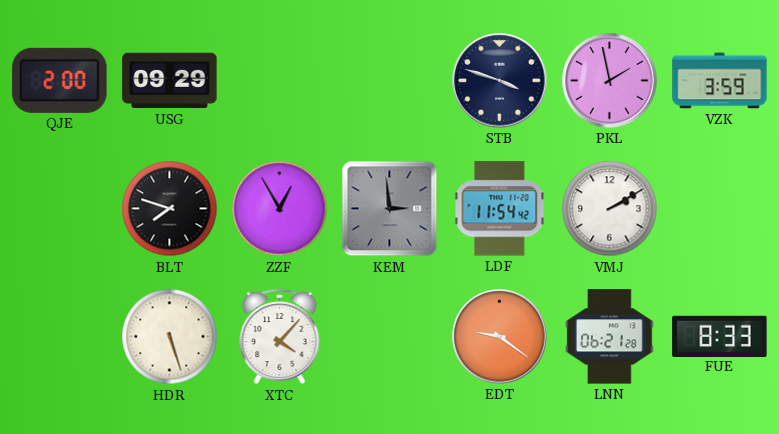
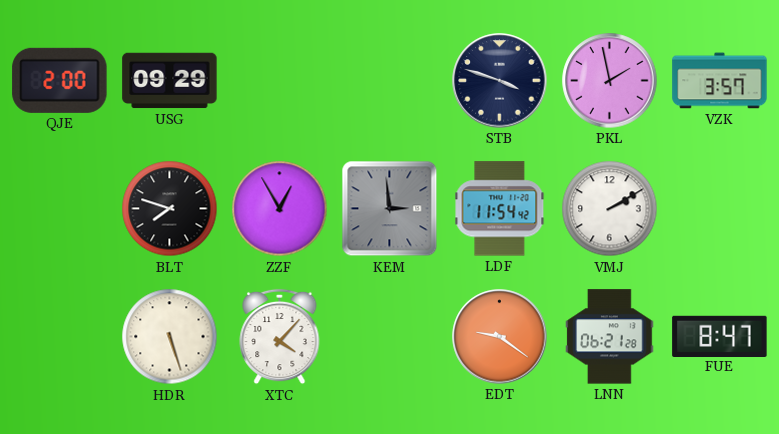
VZK: 3:59 -> 3:57
FUE: 8:33 -> 8:47
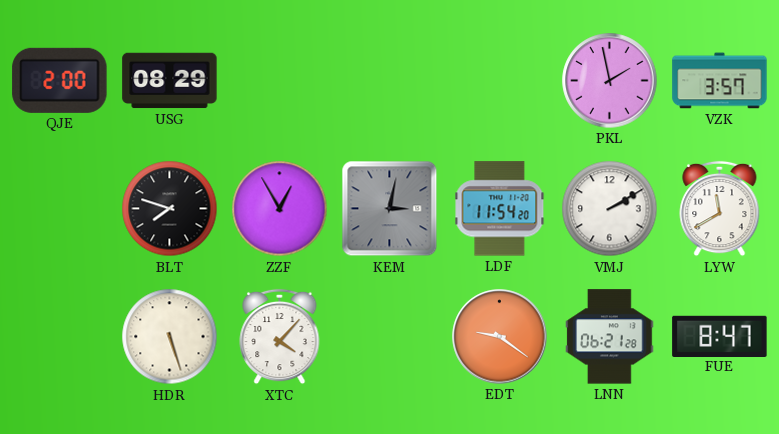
USG: 09:29 -> 08:29
STB: 3:48 -> none
KEM: 2:59 -> 3:02
LDF: 11:54:42 -> 11:54:20
LYW: none -> 11:40
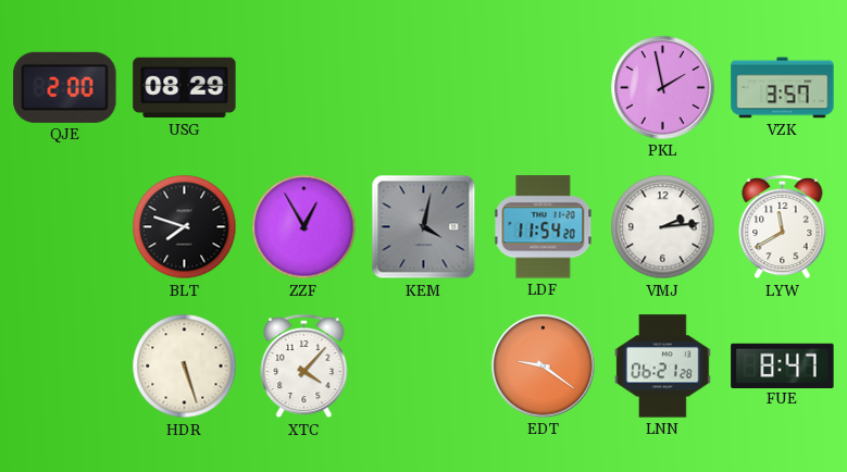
KEM: 3:02 -> 4:02
VMJ: 2:10 -> 2:14
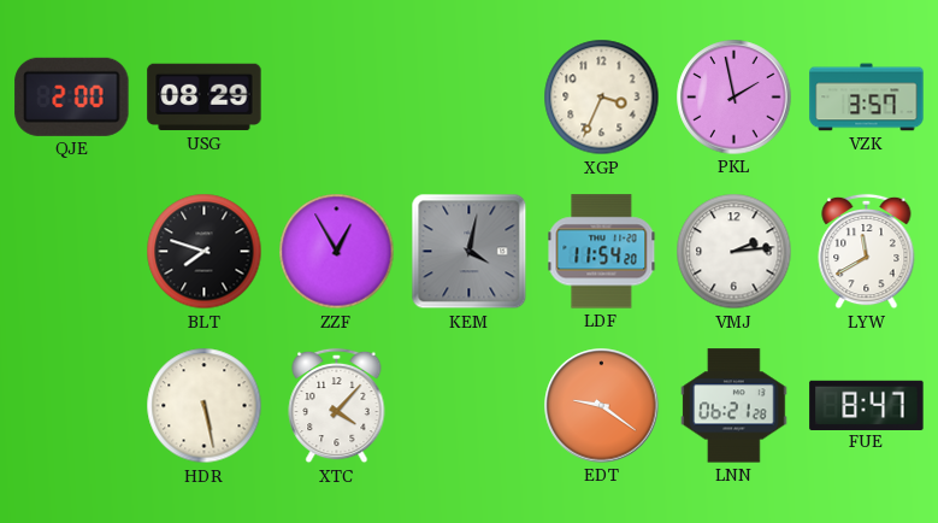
XGP: none -> 3:34
HDR: 5:27 -> 5:28
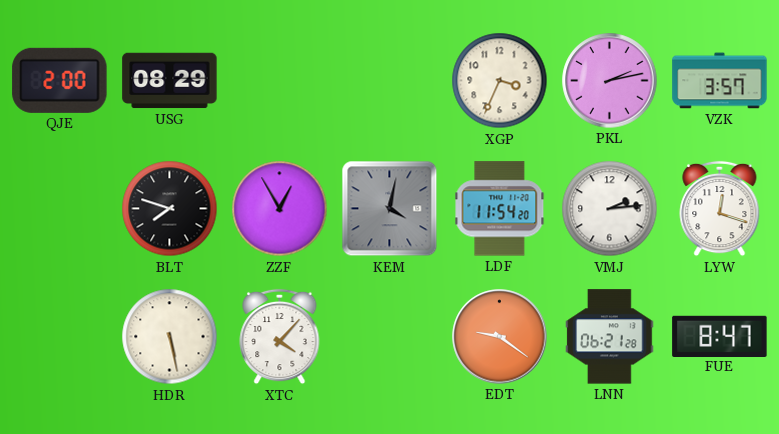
PKL: 1:58 -> 2:13
LYW: 11:40 -> 12:18
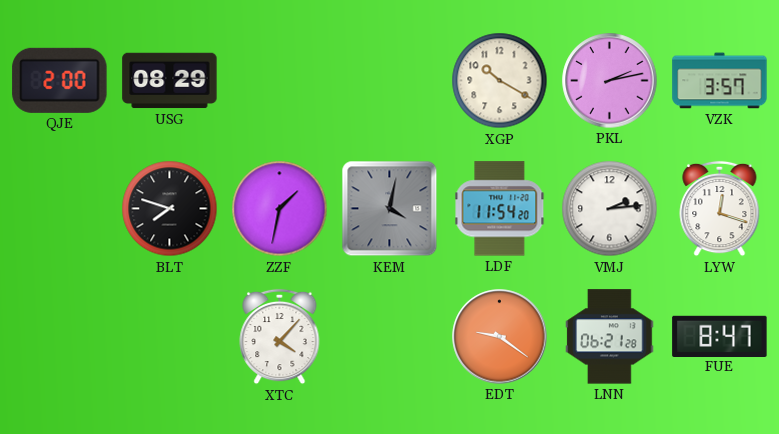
XGP: 3:34 -> 10:20
ZZF: 12:55 -> 1:32
HDR: 5:28 -> none
